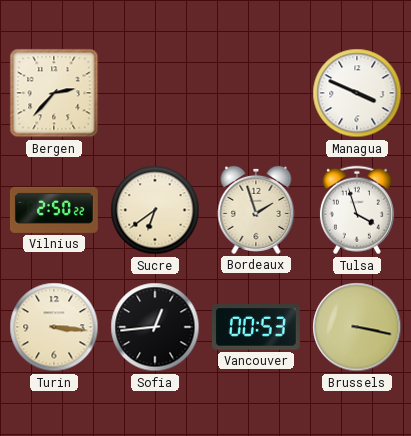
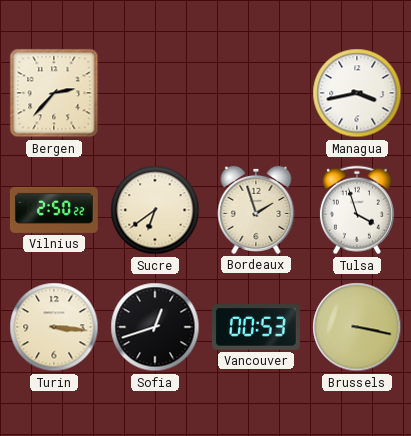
Managua: 3:49 -> 3:43
Sofia: 12:44 -> 12:42
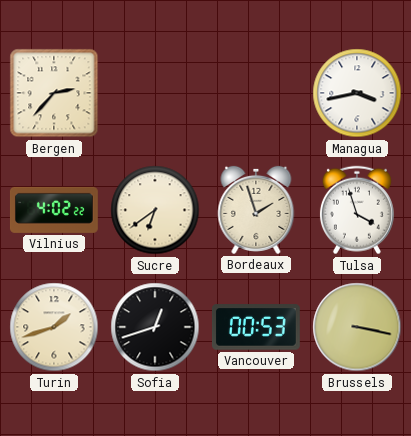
Vilnius: 2:50 -> 4:02
Turin: 3:16 -> 1:42
